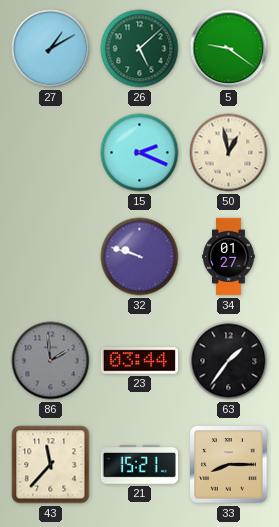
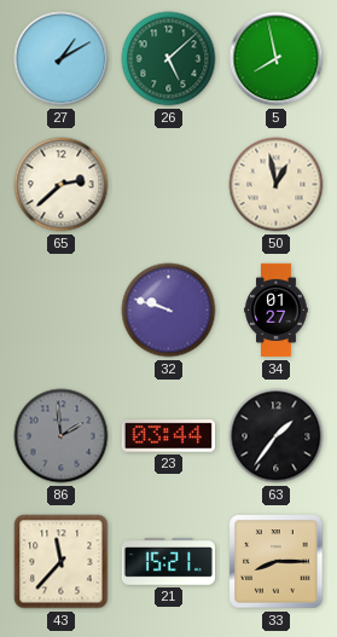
5: 9:21 -> 7:58
65: none -> 2:38
15: 2:19 -> none
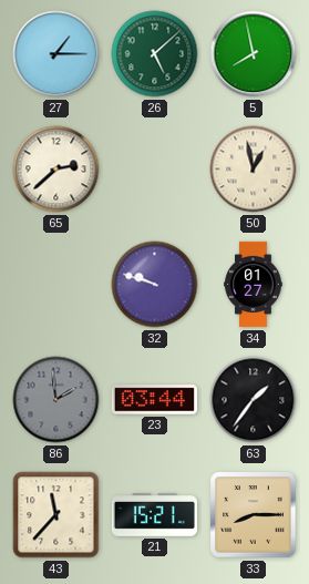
27: 1:10 -> 1:15
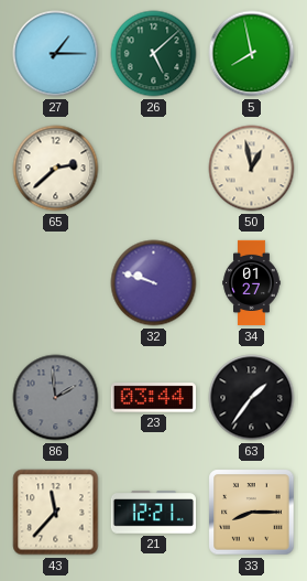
21: 15:21 -> 12:21
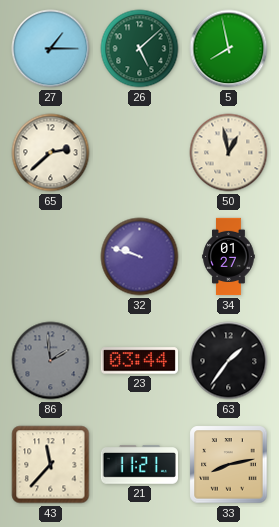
21: 12:21 -> 11:21
33: 8:15 -> 8:13
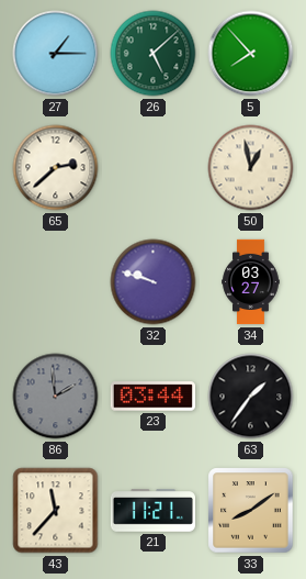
5: 7:58 -> 7:53
34: 01:27 -> 03:27
33: 8:13 -> 8:09
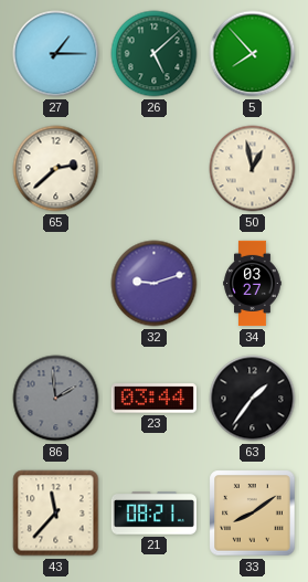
32: 9:48 -> 9:12
21: 11:21 -> 08:21
